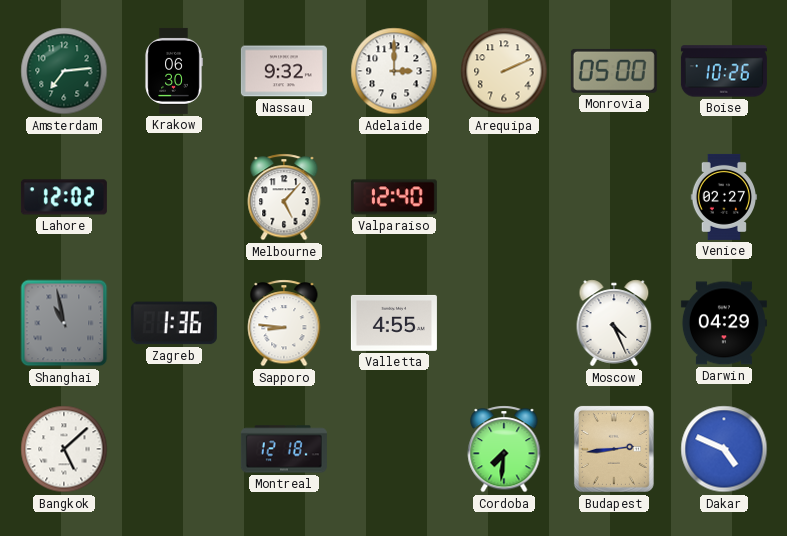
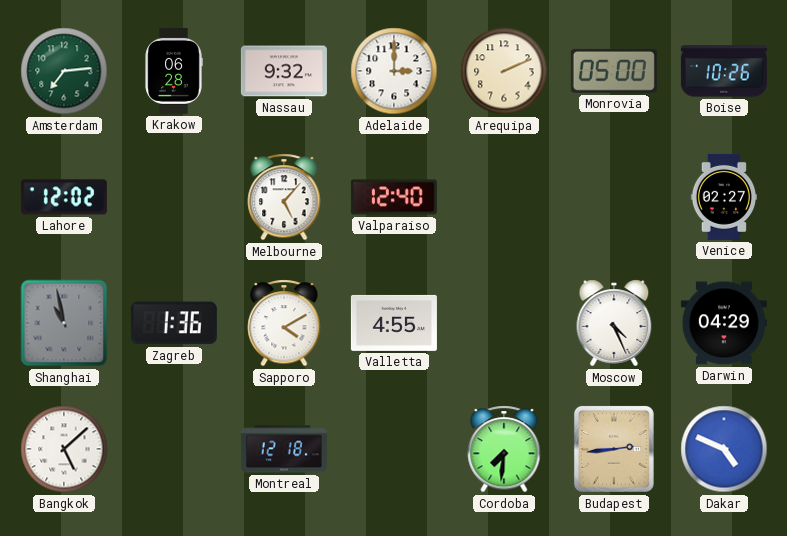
Krakow: 06:30 -> 06:28
Sapporo: 8:46 -> 4:10
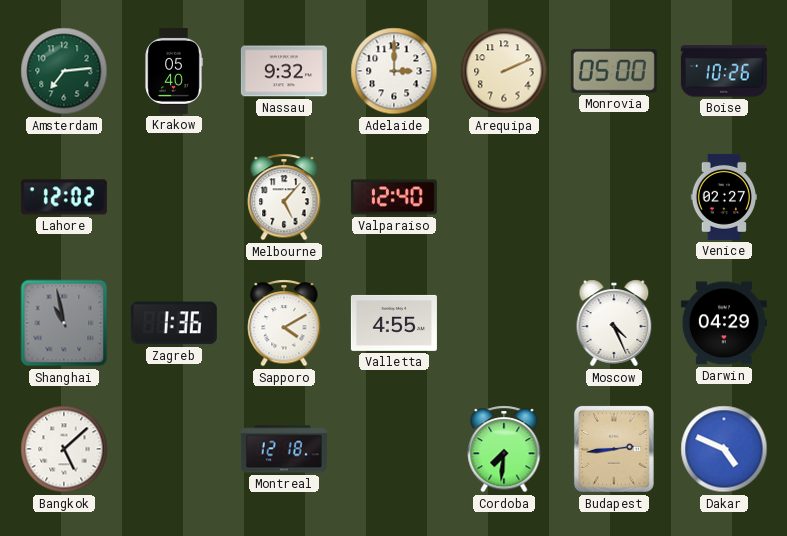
Krakow: 06:28 -> 05:40
